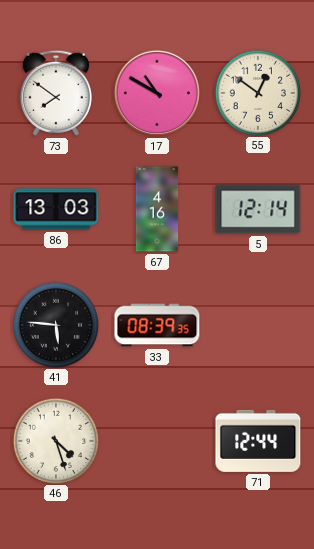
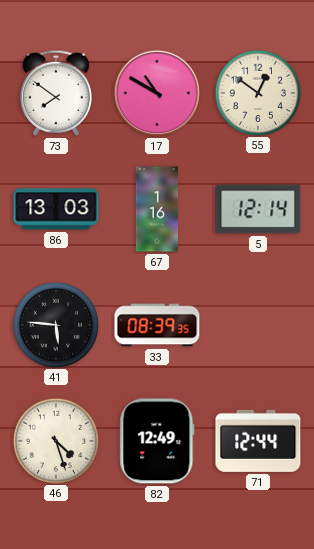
67: 4:16 -> 1:16
82: none -> 12:49
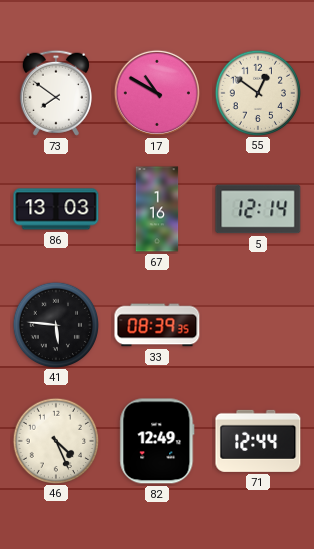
46: 4:27 -> 4:26
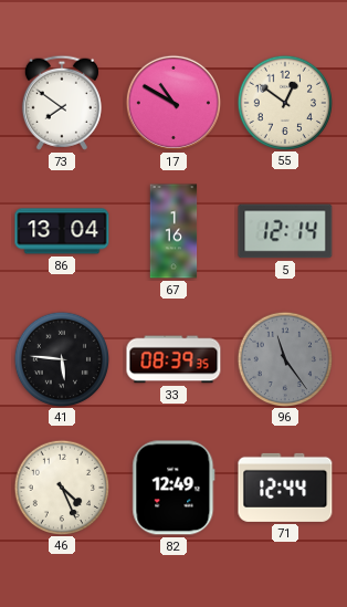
86: 13:03 -> 13:04
96: none -> 11:24
